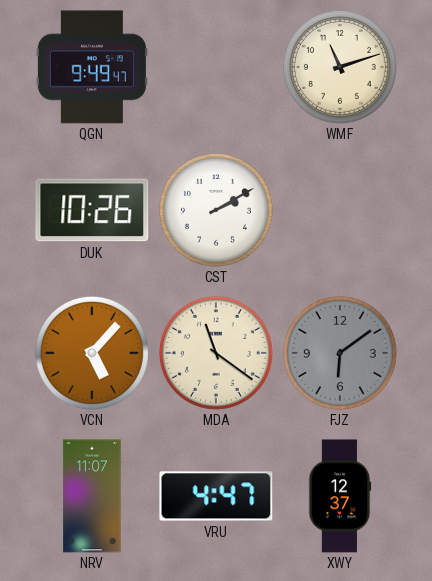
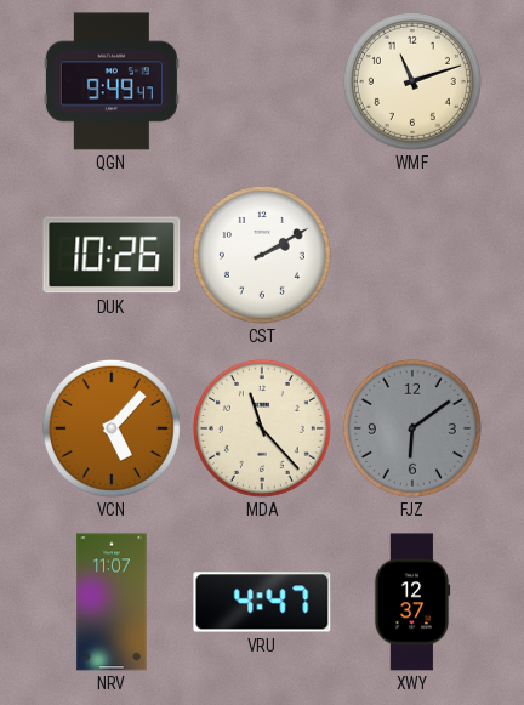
MDA: 11:21 -> 11:23
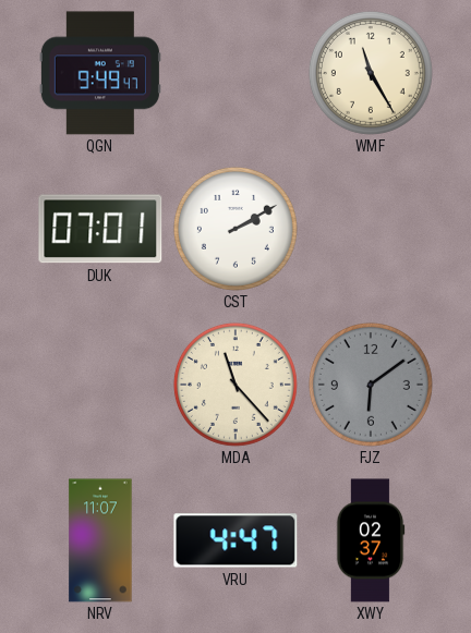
WMF: 11:12 -> 11:25
DUK: 10:26 -> 07:01
VCN: 5:07 -> none
XWY: 12:37 -> 02:37
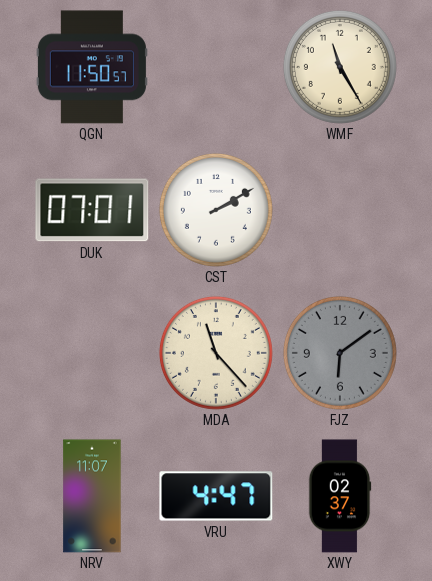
QGN: 9:49 -> 11:50
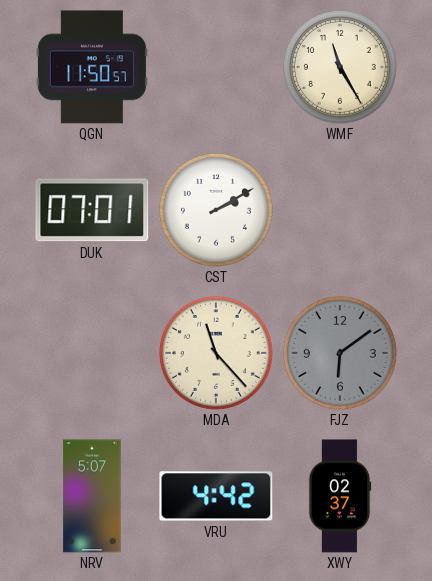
NRV: 11:07 -> 5:07
VRU: 4:47 -> 4:42
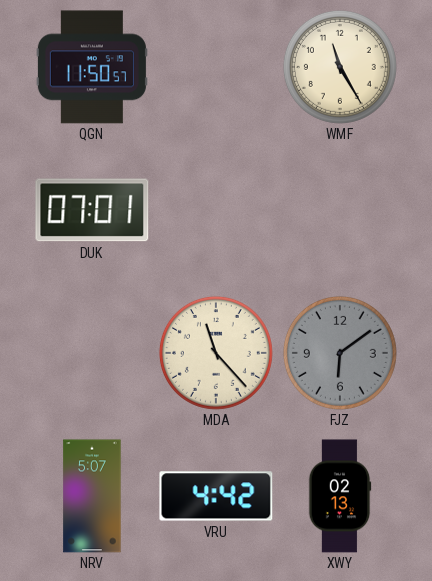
CST: 2:10 -> none
XWY: 02:37 -> 02:13
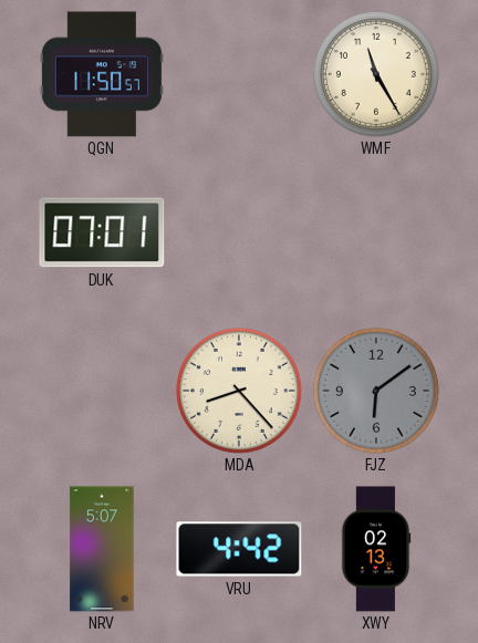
MDA: 11:23 -> 8:23
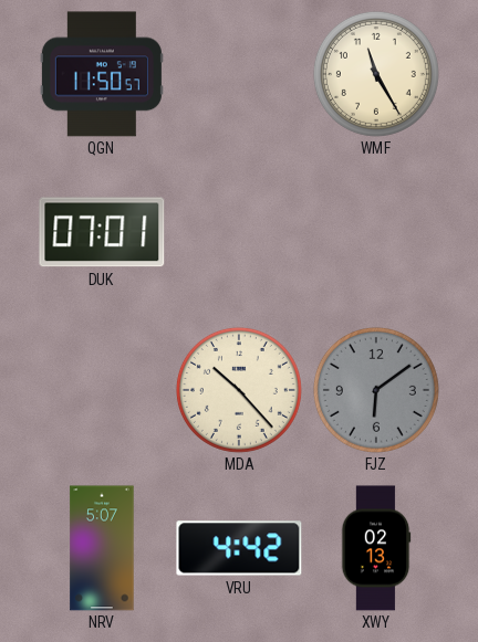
MDA: 8:23 -> 10:23
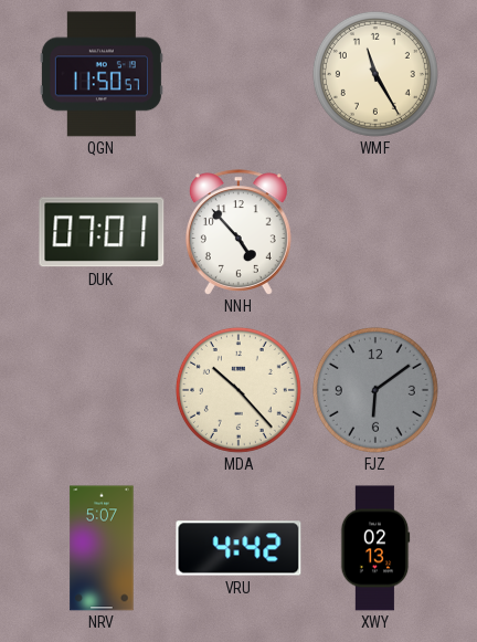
NNH: none -> 4:53
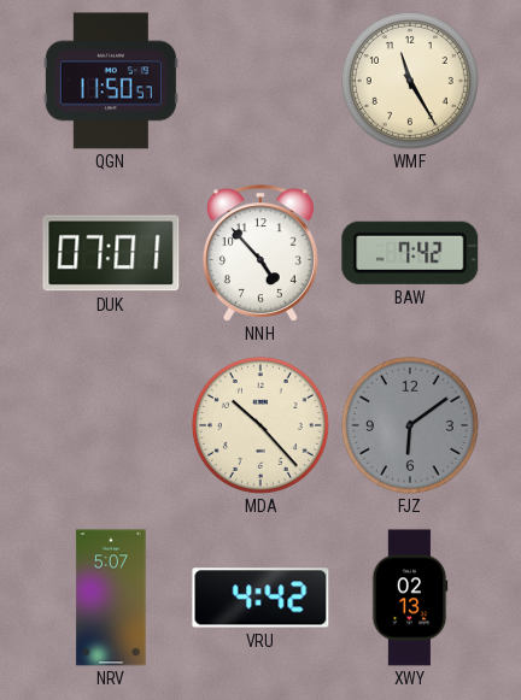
BAW: none -> 7:42
